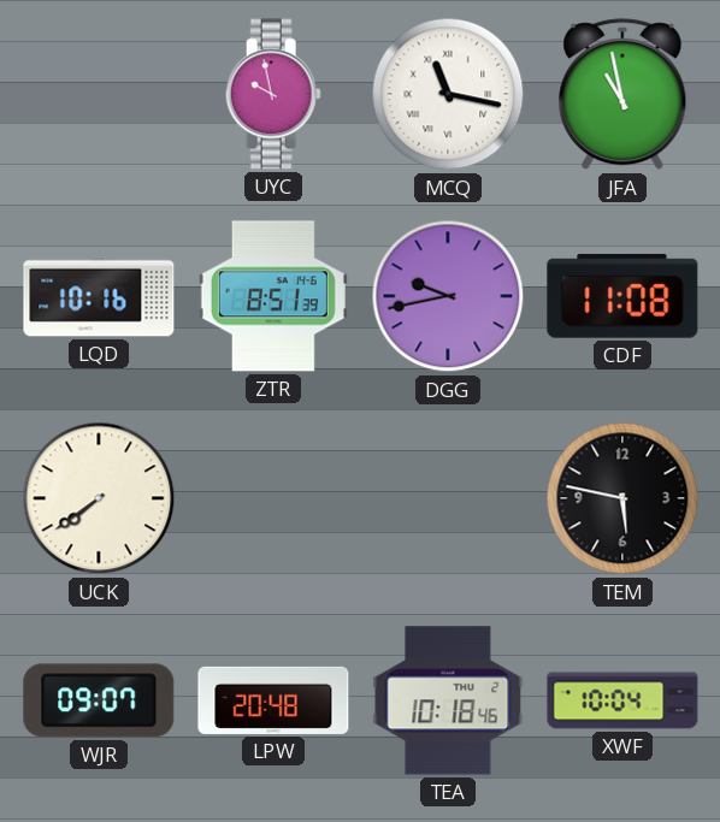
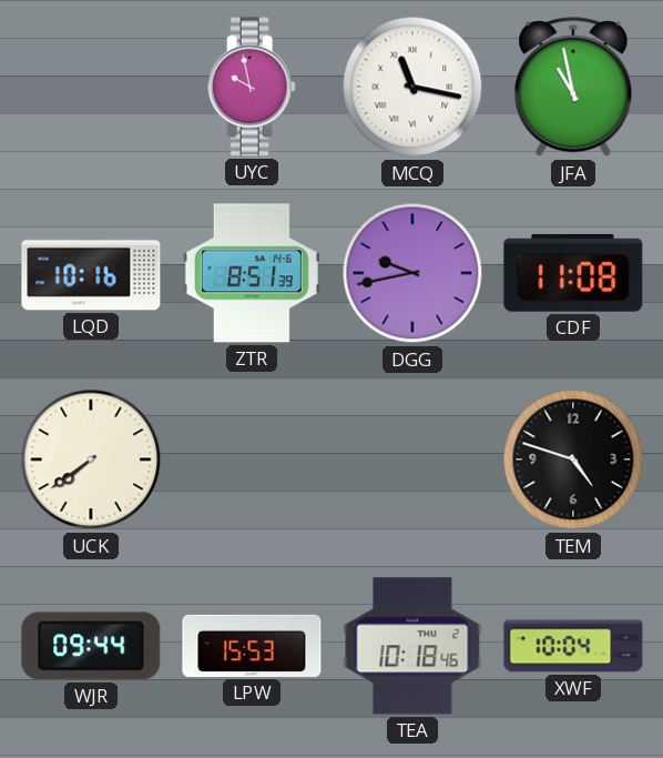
TEM: 5:47 -> 4:48
WJR: 09:07 -> 09:44
LPW: 20:48 -> 15:53
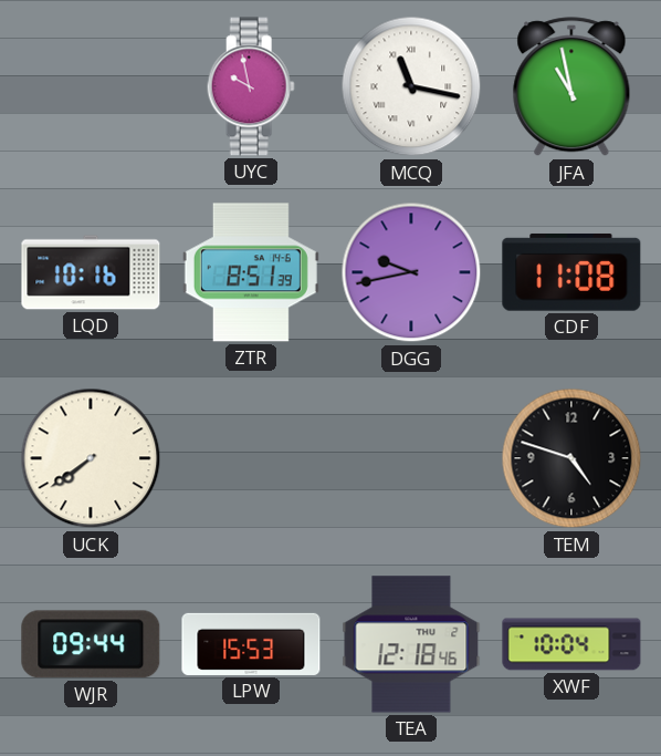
TEA: 10:18 -> 12:18
